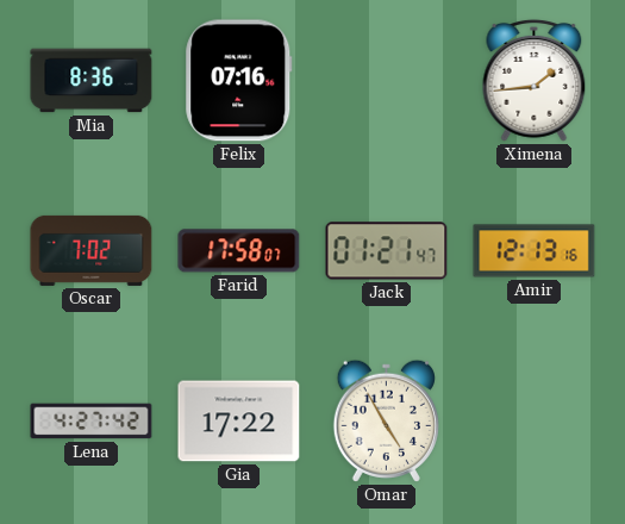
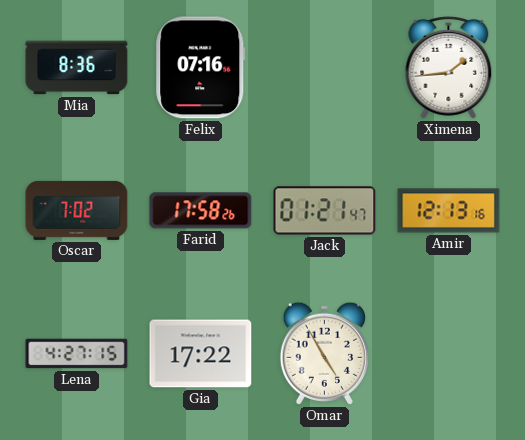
Farid: 17:58:07 -> 17:58:26
Lena: 4:27:42 -> 4:27:15
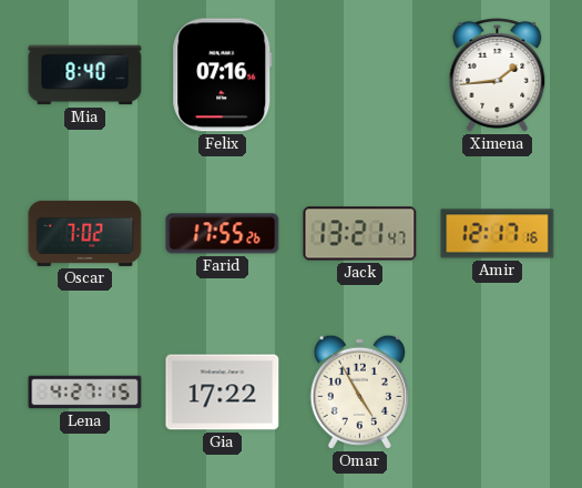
Mia: 8:36 -> 8:40
Farid: 17:58 -> 17:55
Jack: 01:21 -> 13:21
Amir: 12:13 -> 12:17
